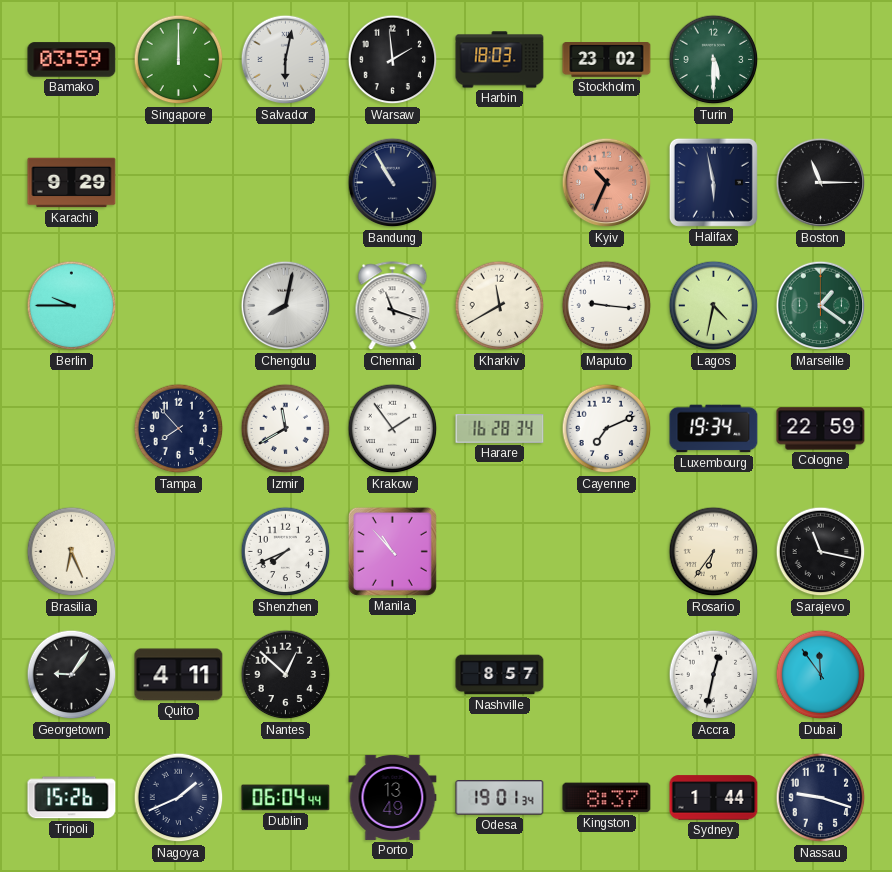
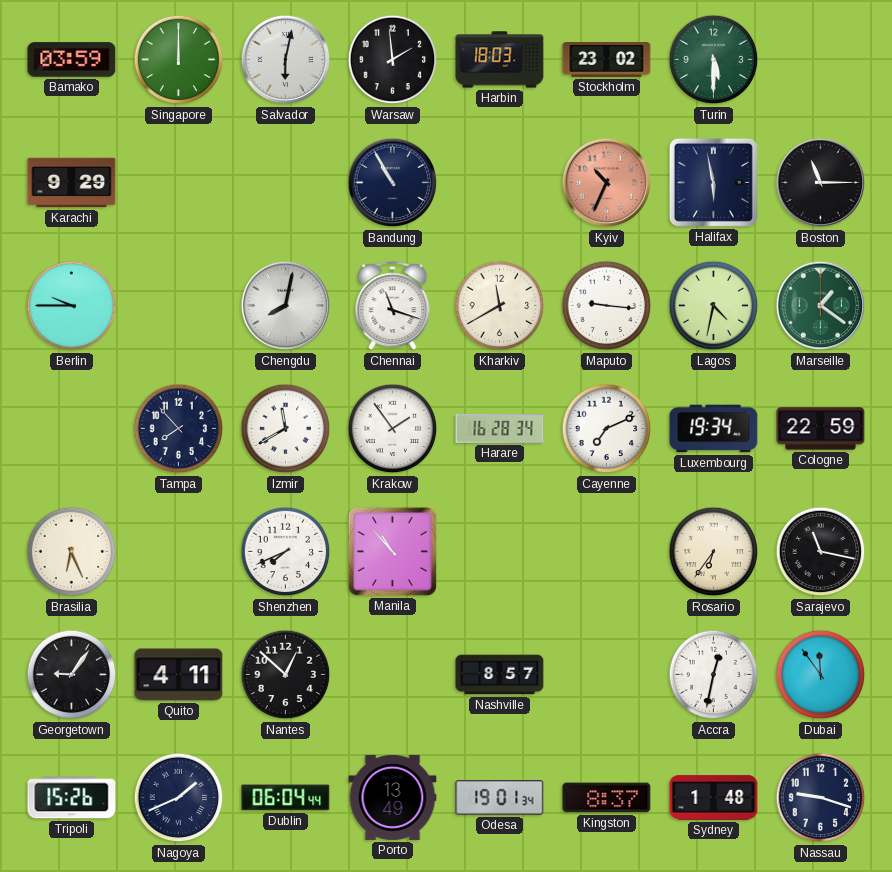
Sydney: 1:44 -> 1:48
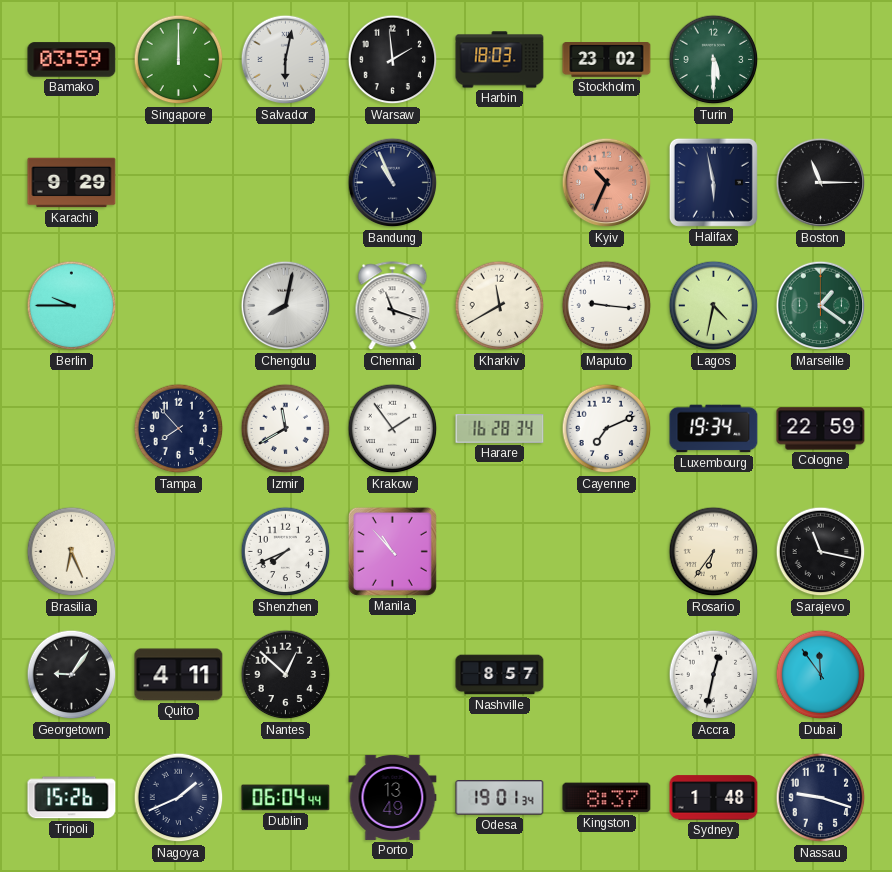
Bandung: 10:55 -> 10:56
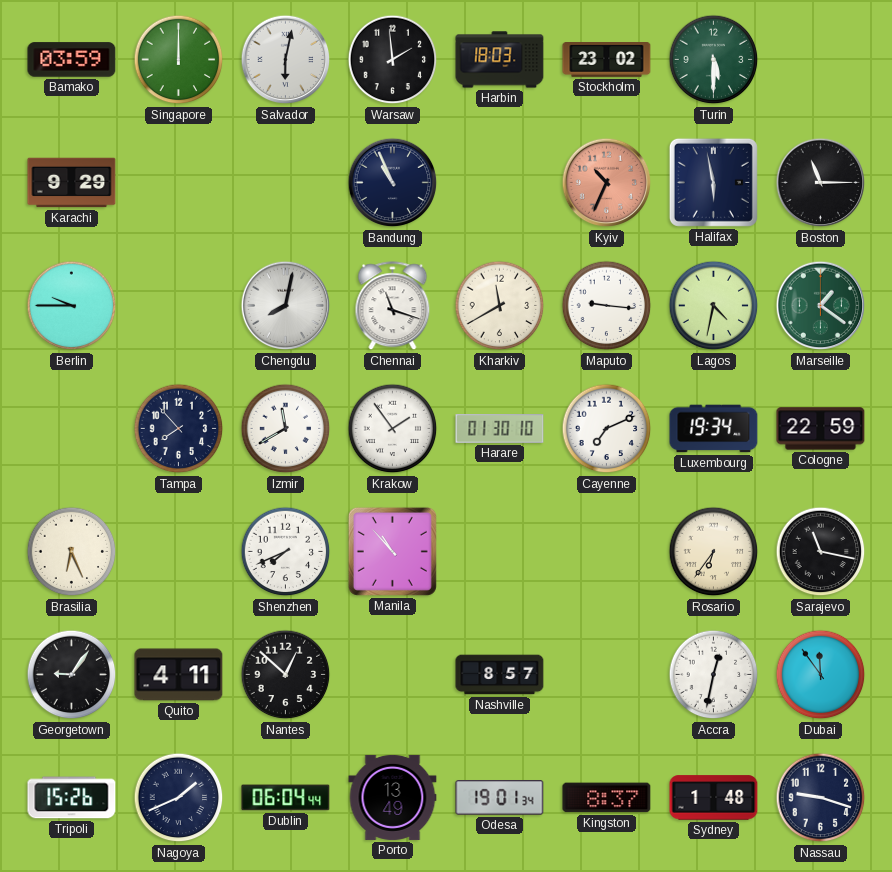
Harare: 16:28 -> 01:30
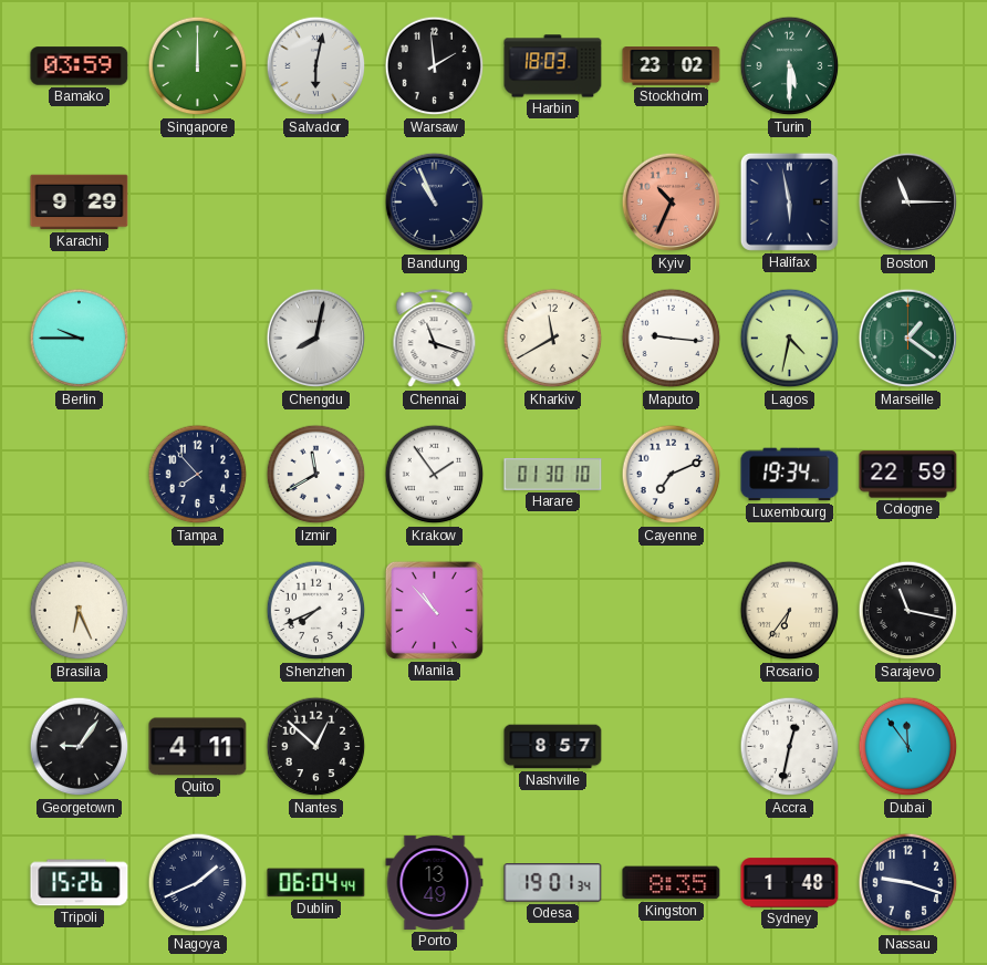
Kingston: 8:37 -> 8:35
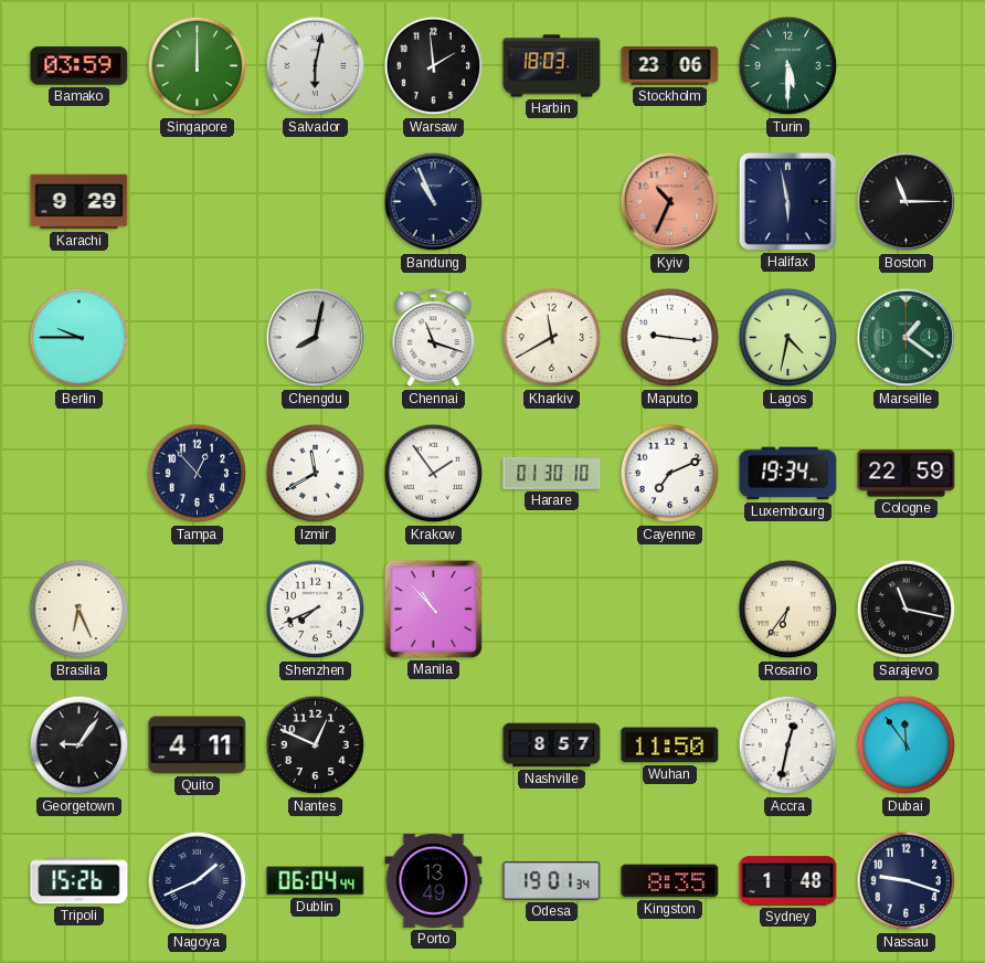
Stockholm: 23:02 -> 23:06
Tampa: 7:53 -> 12:53
Nantes: 12:52 -> 12:49
Wuhan: none -> 11:50
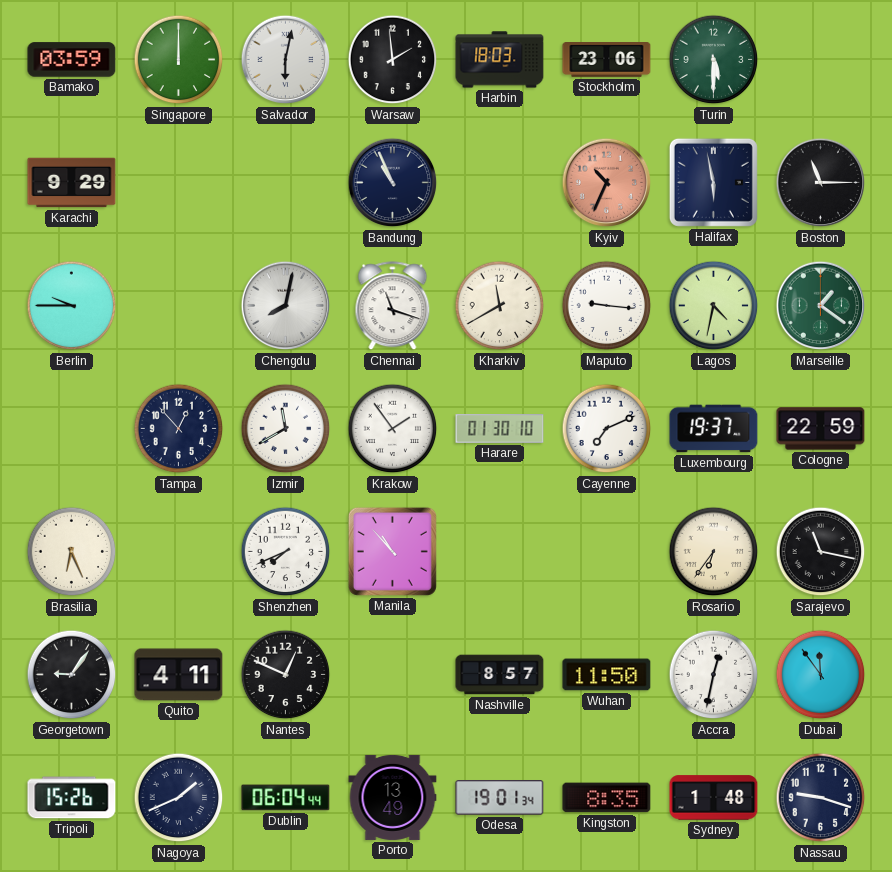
Luxembourg: 19:34 -> 19:37
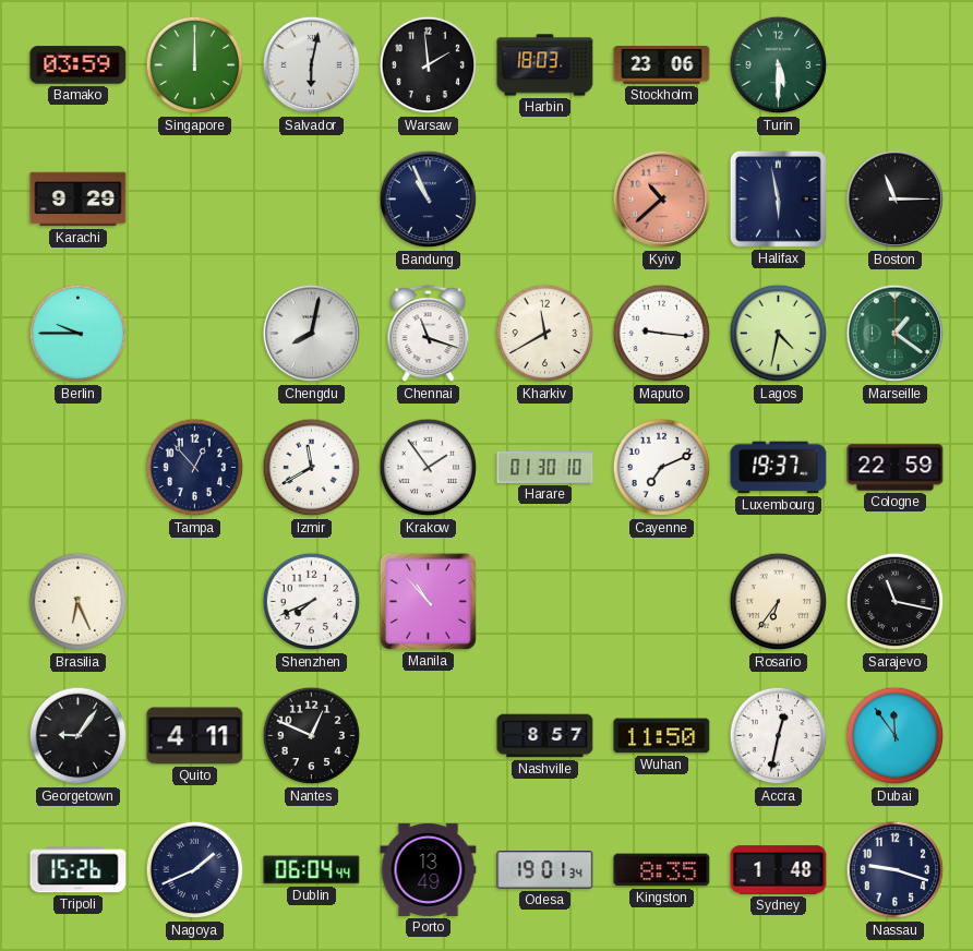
Kyiv: 10:34 -> 10:38
